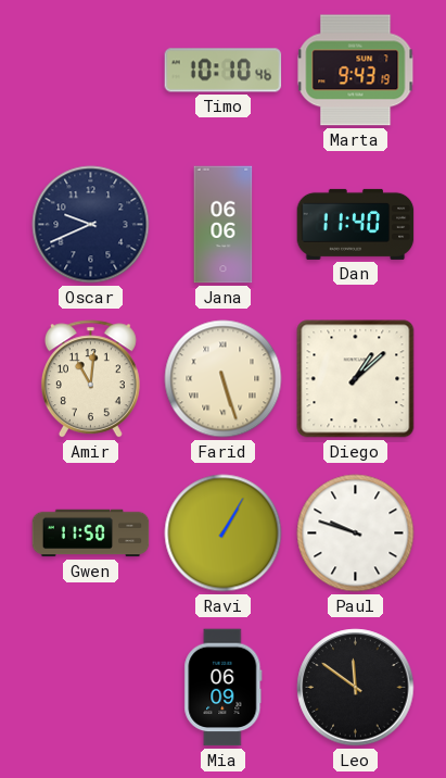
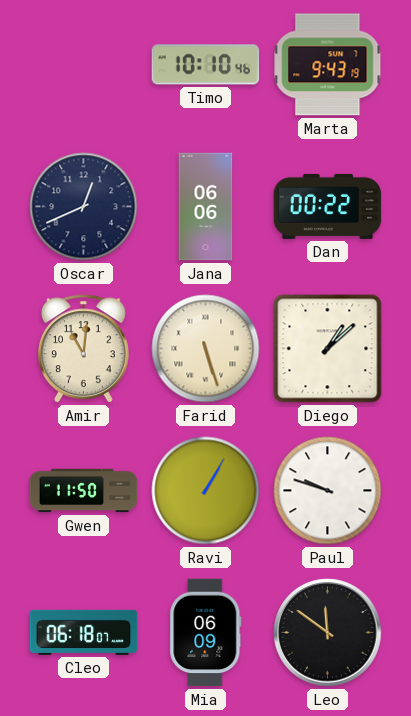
Oscar: 9:41 -> 12:41
Dan: 11:40 -> 00:22
Cleo: none -> 06:18
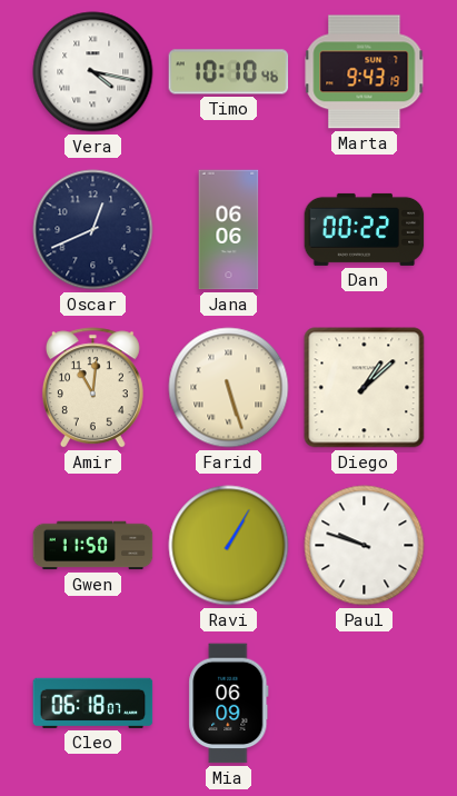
Vera: none -> 4:17
Leo: 11:51 -> none
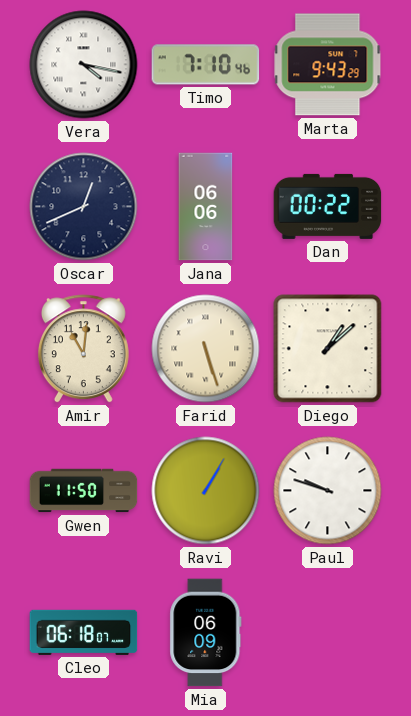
Timo: 10:10 -> 7:10
Marta: 9:43:19 -> 9:43:29
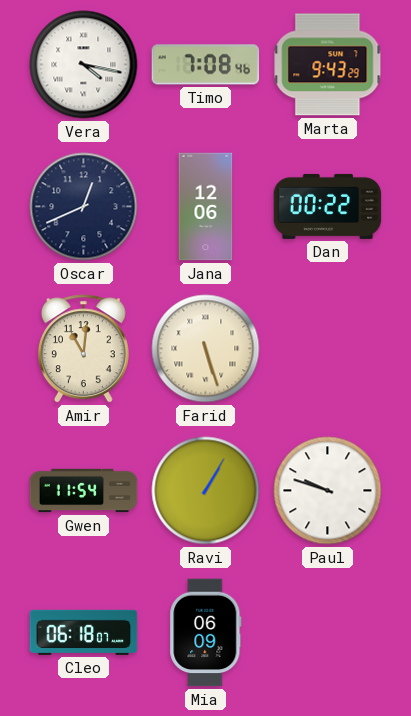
Timo: 7:10 -> 7:08
Jana: 06:06 -> 12:06
Diego: 1:08 -> none
Gwen: 11:50 -> 11:54
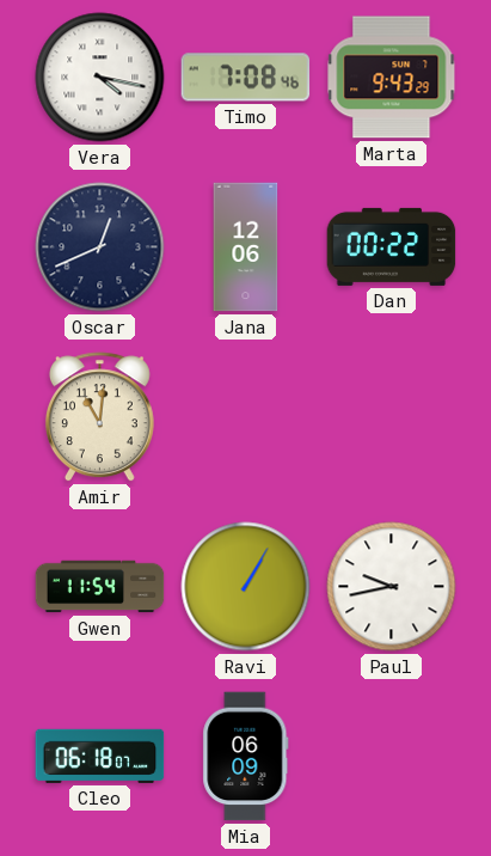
Farid: 5:27 -> none
Paul: 9:48 -> 9:43
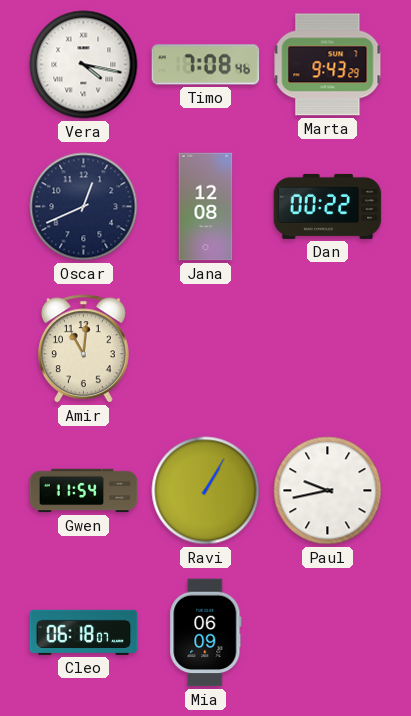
Jana: 12:06 -> 12:08
